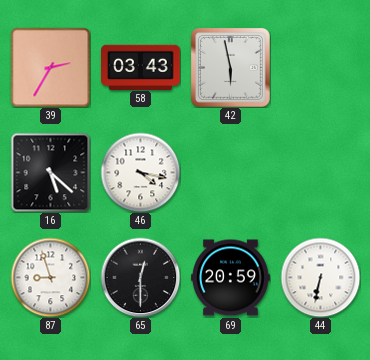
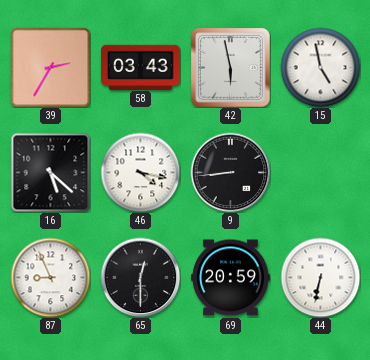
15: none -> 4:58
9: none -> 8:44
87: 8:57 -> 8:56
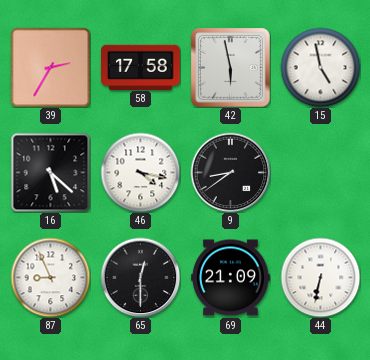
58: 03:43 -> 17:58
9: 8:44 -> 8:39
69: 20:59 -> 21:09
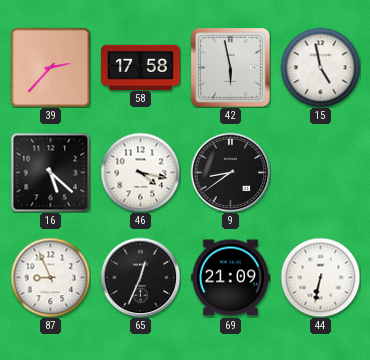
39: 2:35 -> 2:37
65: 12:30 -> 12:34
